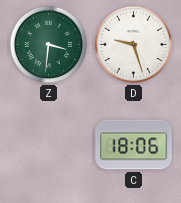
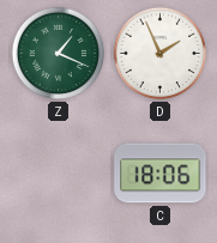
Z: 3:31 -> 1:19
D: 9:27 -> 1:56
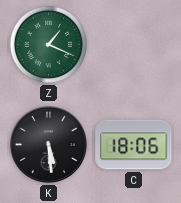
D: 1:56 -> none
K: none -> 5:29
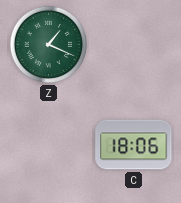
K: 5:29 -> none
